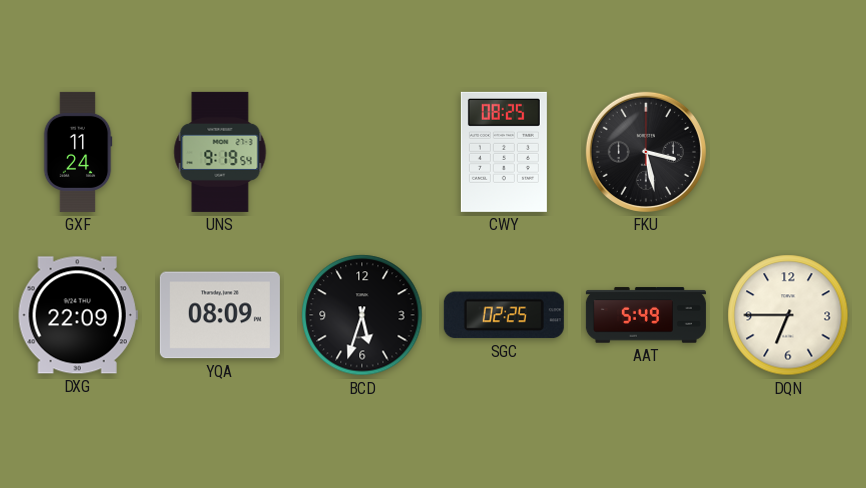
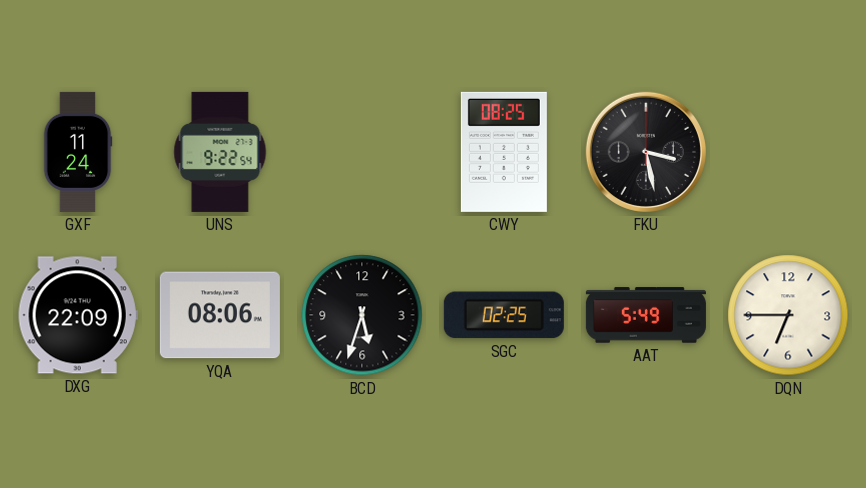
UNS: 9:19 -> 9:22
YQA: 08:09 -> 08:06
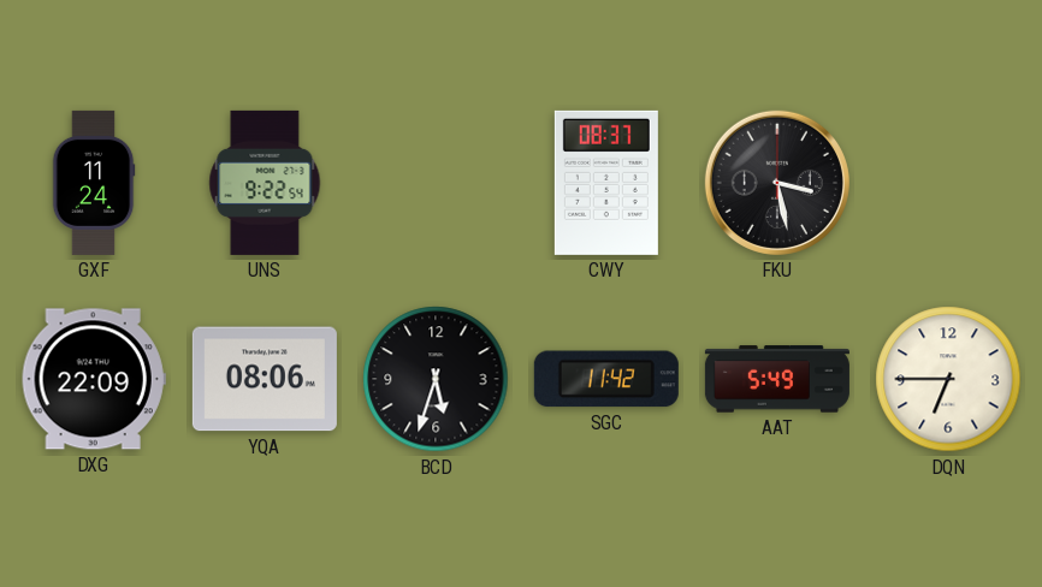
CWY: 08:25 -> 08:37
SGC: 02:25 -> 11:42
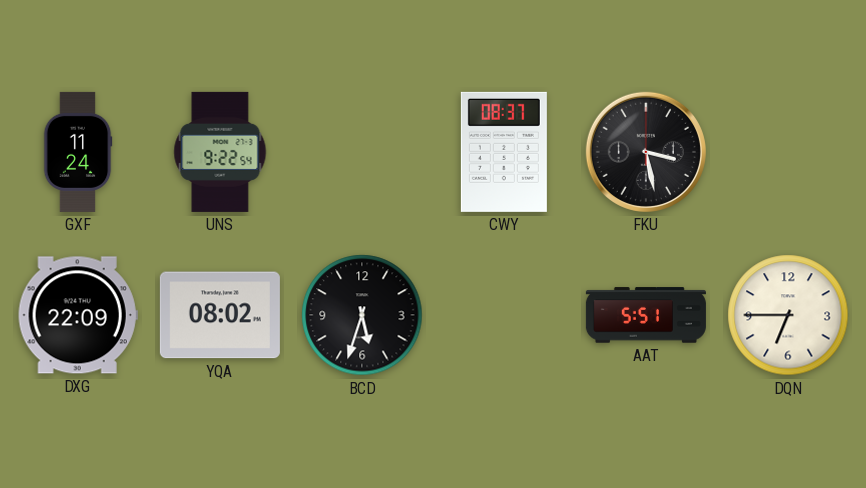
YQA: 08:06 -> 08:02
SGC: 11:42 -> none
AAT: 5:49 -> 5:51
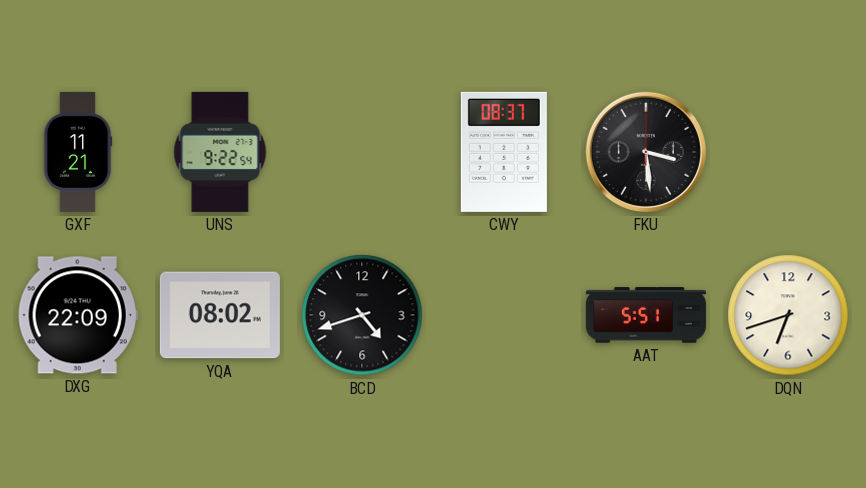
GXF: 11:24 -> 11:21
FKU: 3:28 -> 3:29
BCD: 5:33 -> 4:42
DQN: 6:45 -> 6:42
